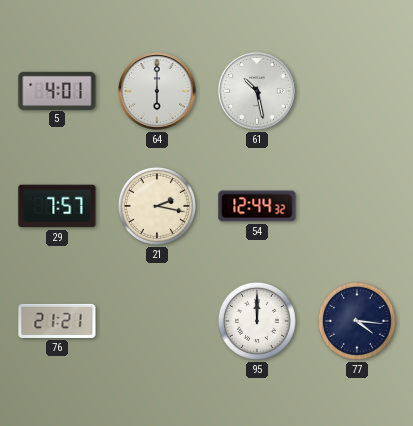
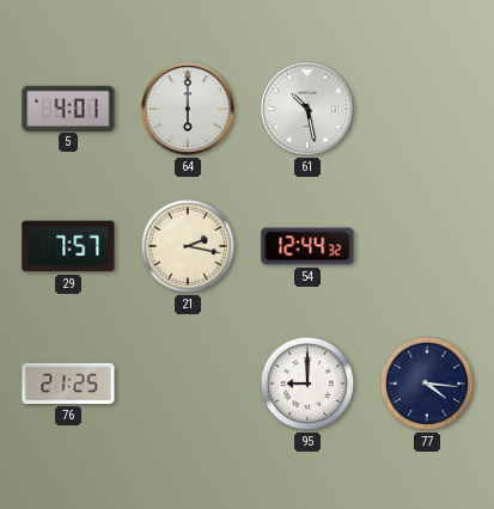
76: 21:21 -> 21:25
95: 12:00 -> 9:00
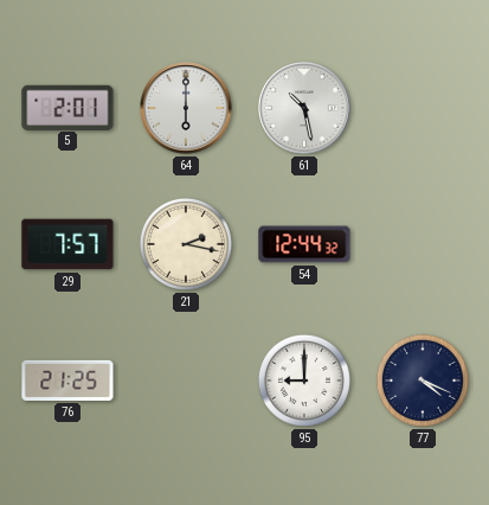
5: 4:01 -> 2:01
77: 4:16 -> 4:19
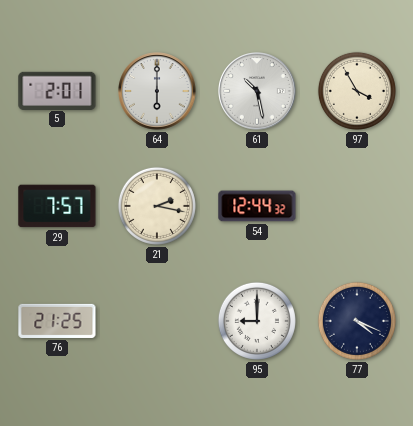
97: none -> 3:55
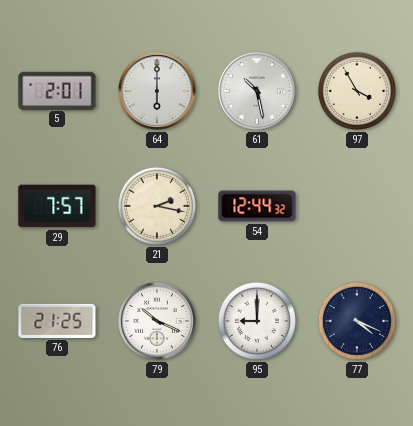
79: none -> 10:19
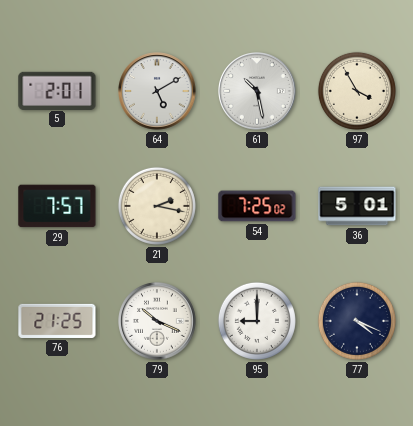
64: 6:00 -> 5:10
54: 12:44 -> 7:25
36: none -> 5:01
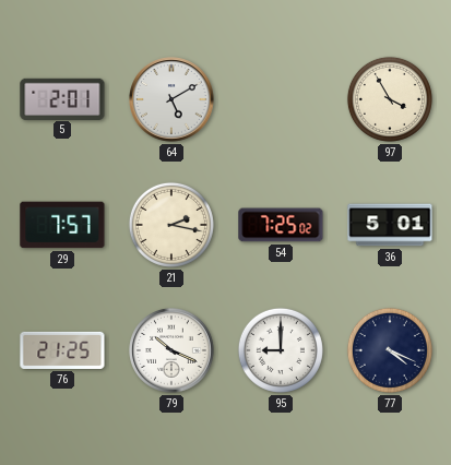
61: 10:28 -> none
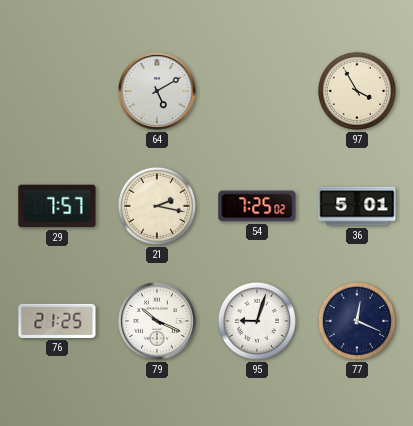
5: 2:01 -> none
95: 9:00 -> 9:03
77: 4:19 -> 12:19
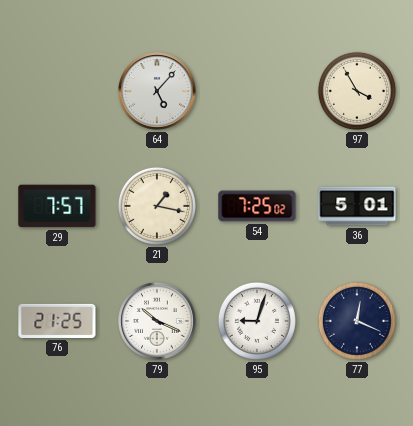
64: 5:10 -> 5:07
21: 2:17 -> 1:17
